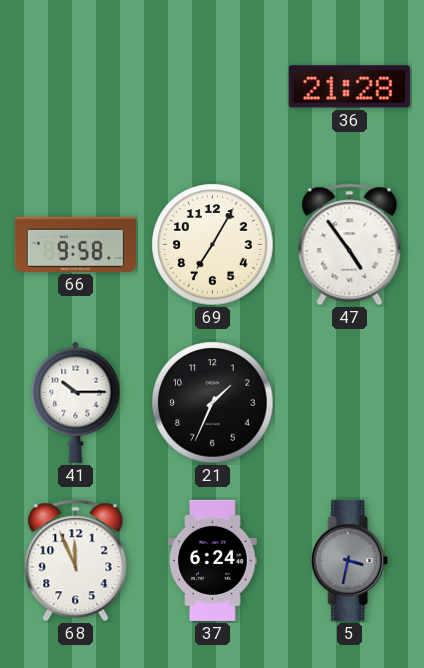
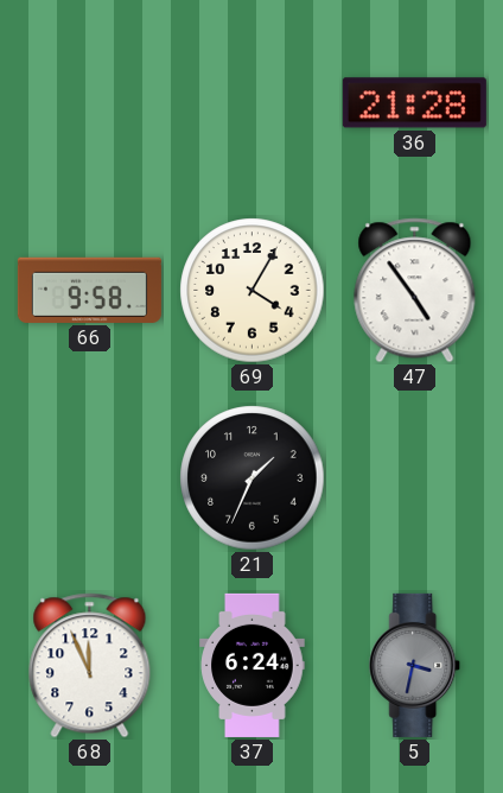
69: 7:05 -> 4:05
41: 10:15 -> none
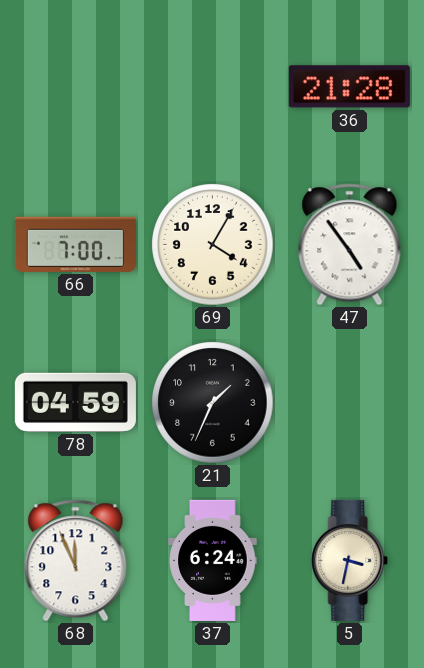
66: 9:58 -> 7:00
78: none -> 04:59
5 dial: grey -> cream
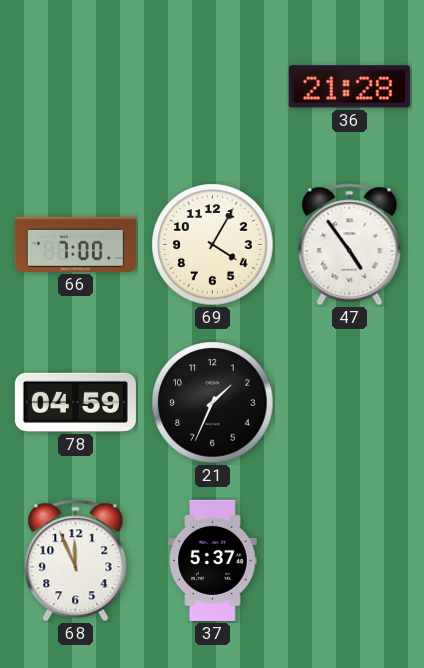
37: 6:24 -> 5:37
5: 3:32 -> none
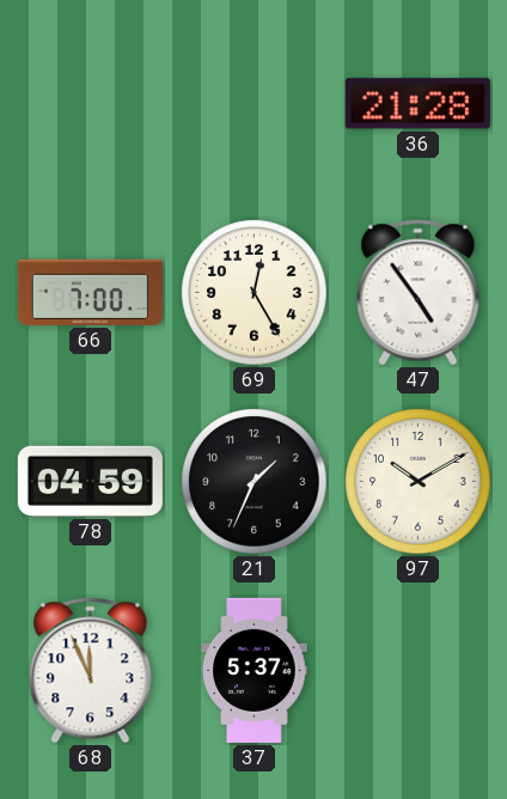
69: 4:05 -> 12:25
97: none -> 10:10
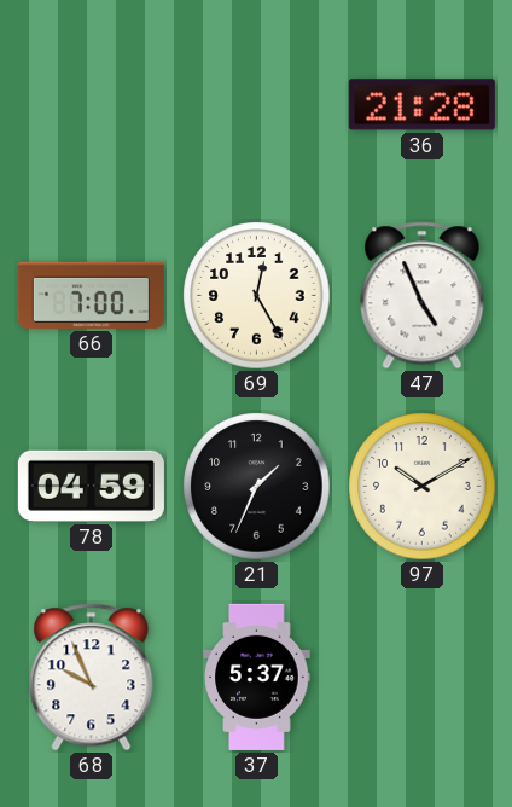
47: 4:54 -> 4:56
68: 11:56 -> 9:56
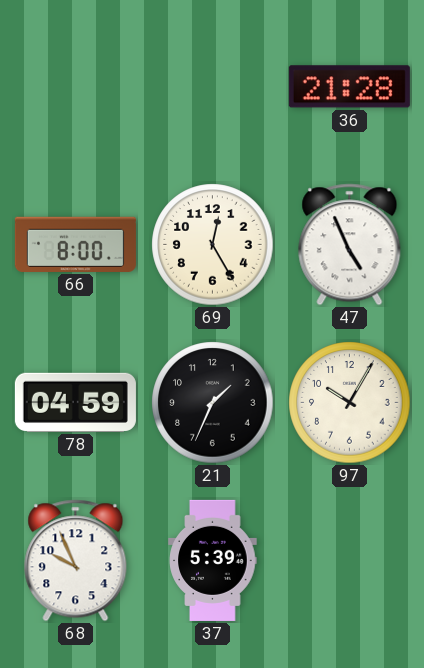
66: 7:00 -> 8:00
97: 10:10 -> 10:05
37: 5:37 -> 5:39
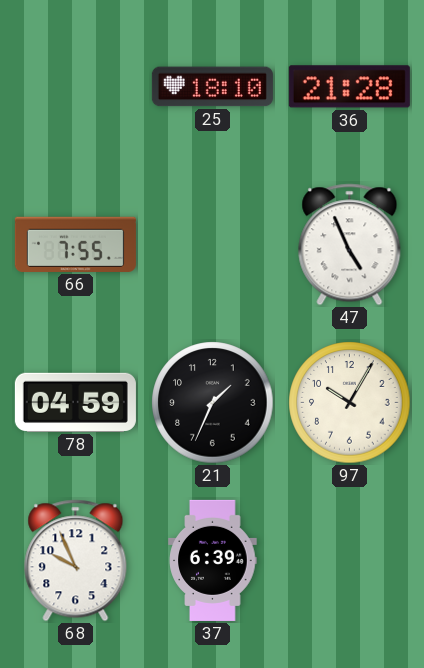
25: none -> 18:10
66: 8:00 -> 7:55
69: 12:25 -> none
37: 5:39 -> 6:39
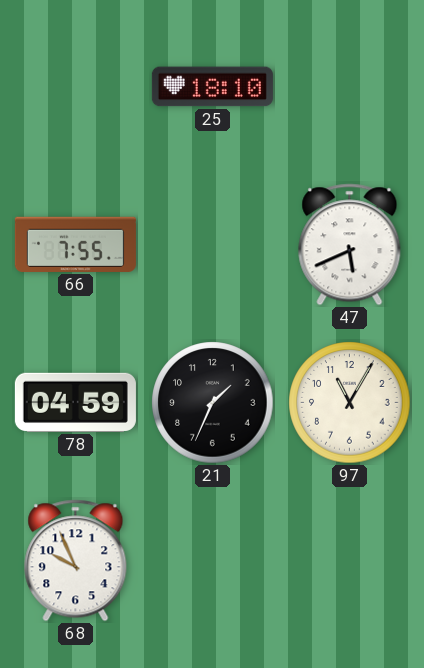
36: 21:28 -> none
47: 4:56 -> 5:41
97: 10:05 -> 11:05
37: 6:39 -> none
